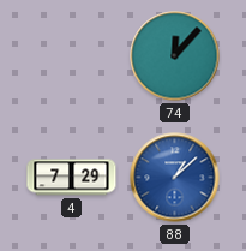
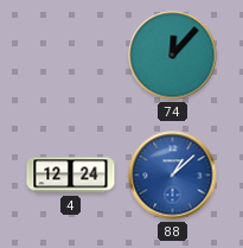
4: 7:29 -> 12:24
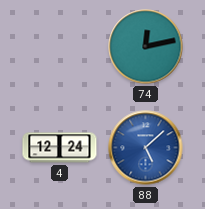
74: 12:07 -> 12:13
88: 1:08 -> 5:08
